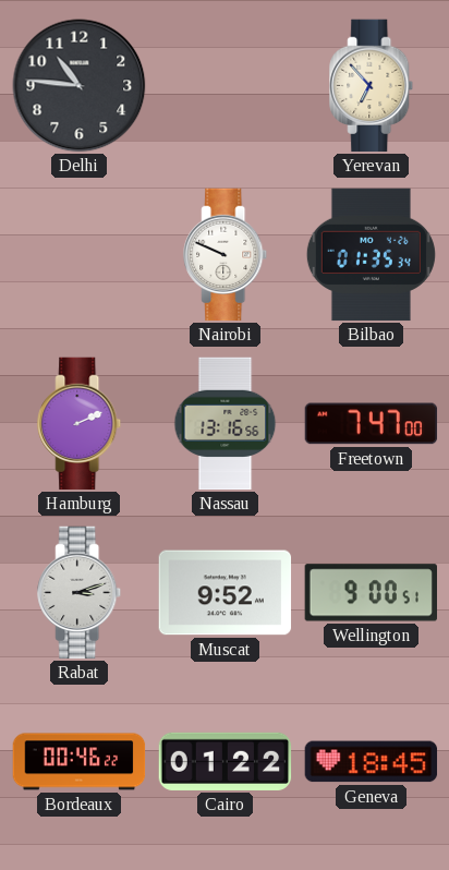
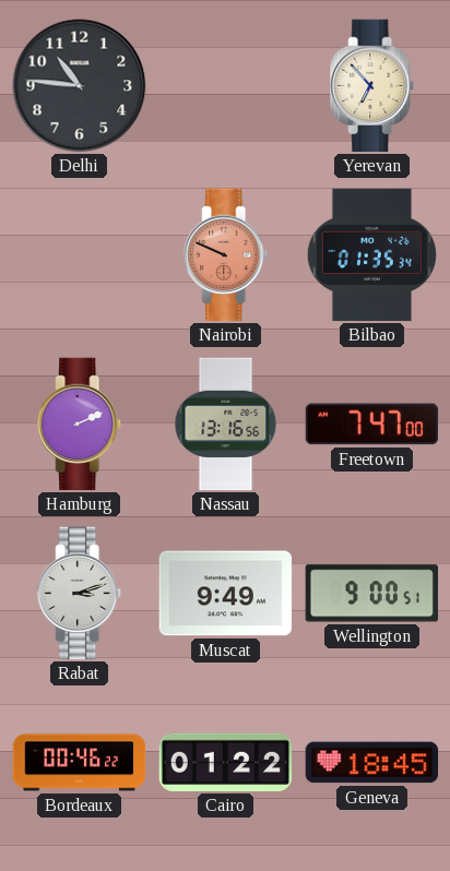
Nairobi dial: white -> salmon
Muscat: 9:52 -> 9:49
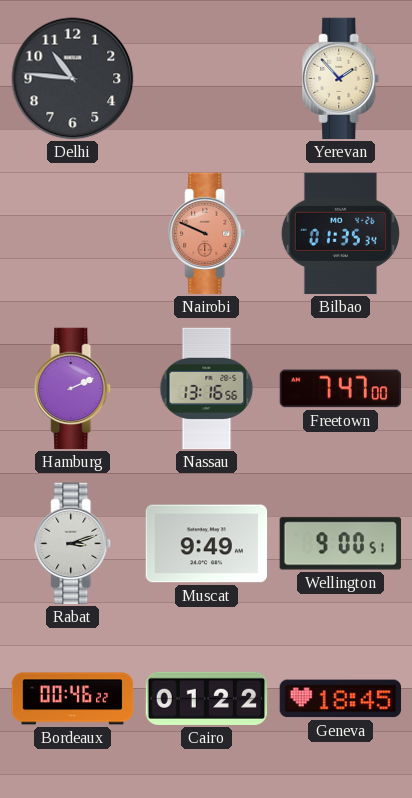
Yerevan: 6:53 -> 1:53
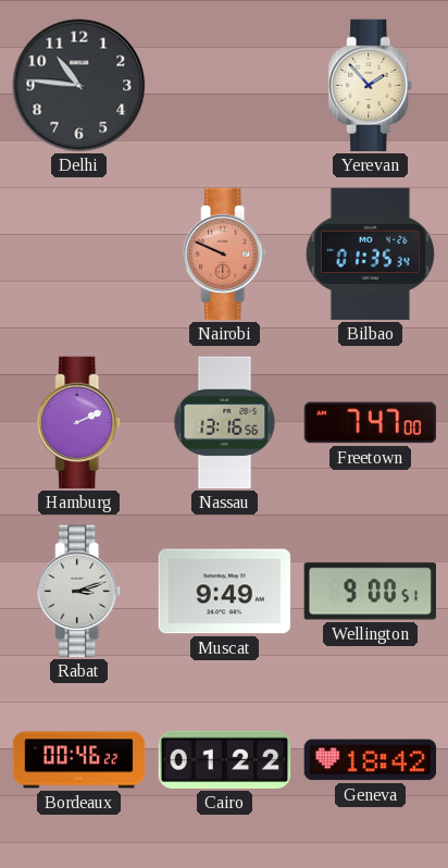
Geneva: 18:45 -> 18:42
